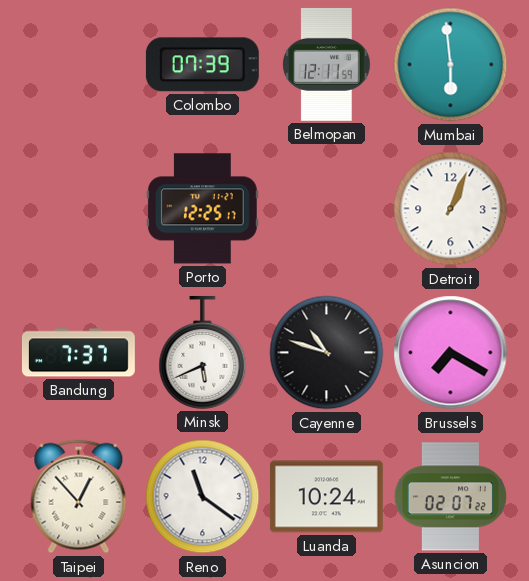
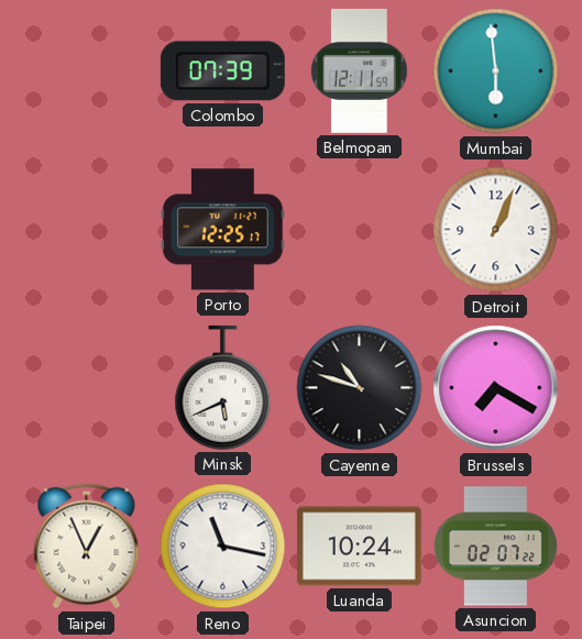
Bandung: 7:37 -> none
Taipei: 12:53 -> 12:56
Reno: 11:21 -> 11:17
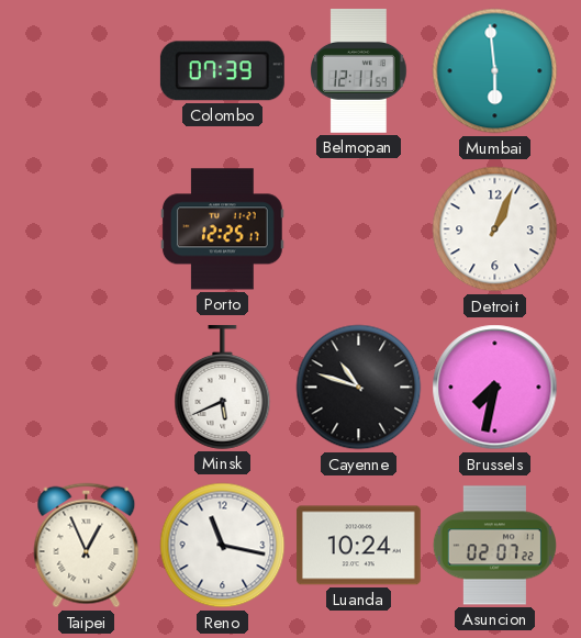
Brussels: 7:20 -> 7:32
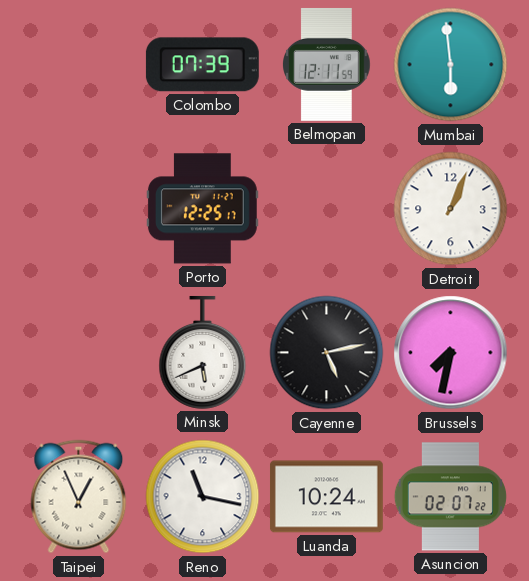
Cayenne: 10:48 -> 5:13
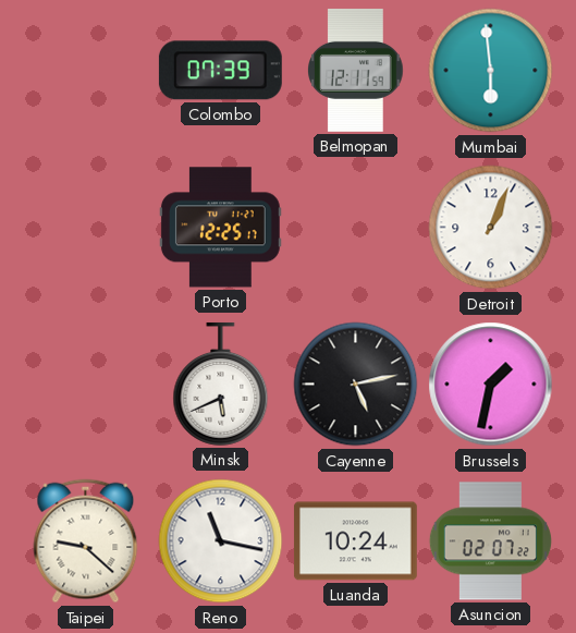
Brussels: 7:32 -> 1:32
Taipei: 12:56 -> 9:22
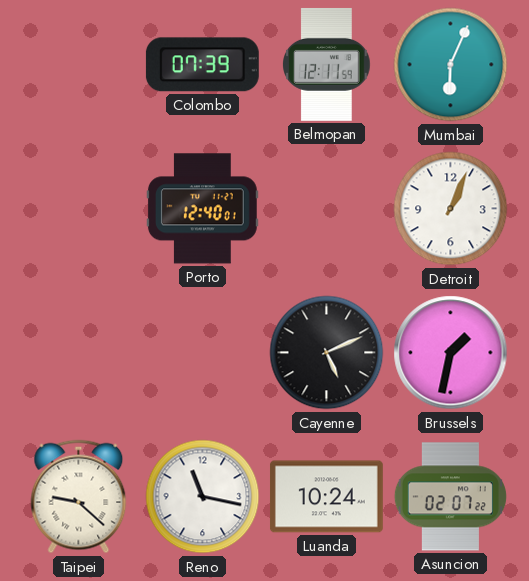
Mumbai: 5:59 -> 6:04
Porto: 12:25 -> 12:40
Minsk: 5:41 -> none
Cayenne: 5:13 -> 5:11
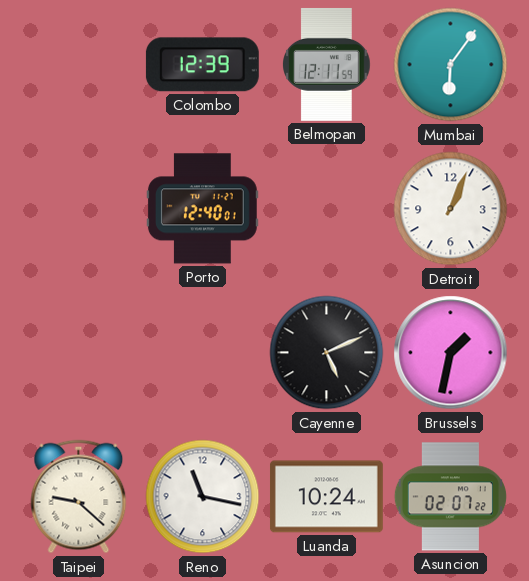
Colombo: 07:39 -> 12:39
Mumbai: 6:04 -> 6:06
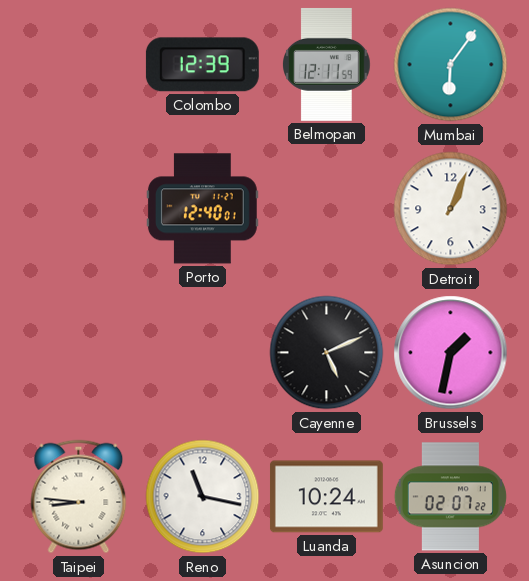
Taipei: 9:22 -> 8:46
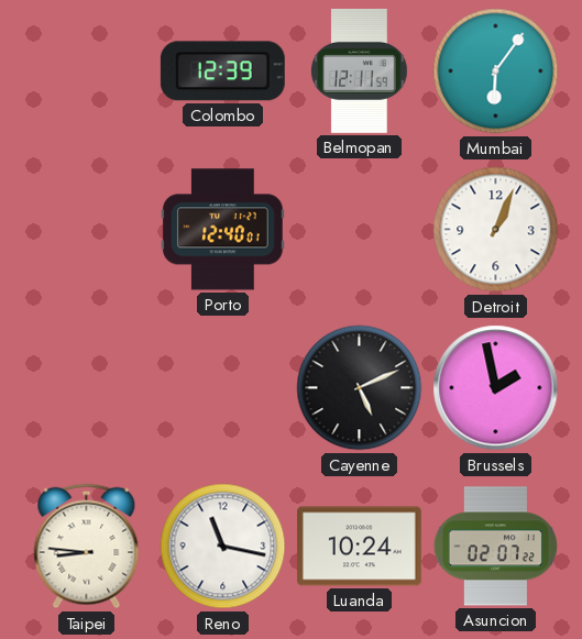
Brussels: 1:32 -> 1:58
